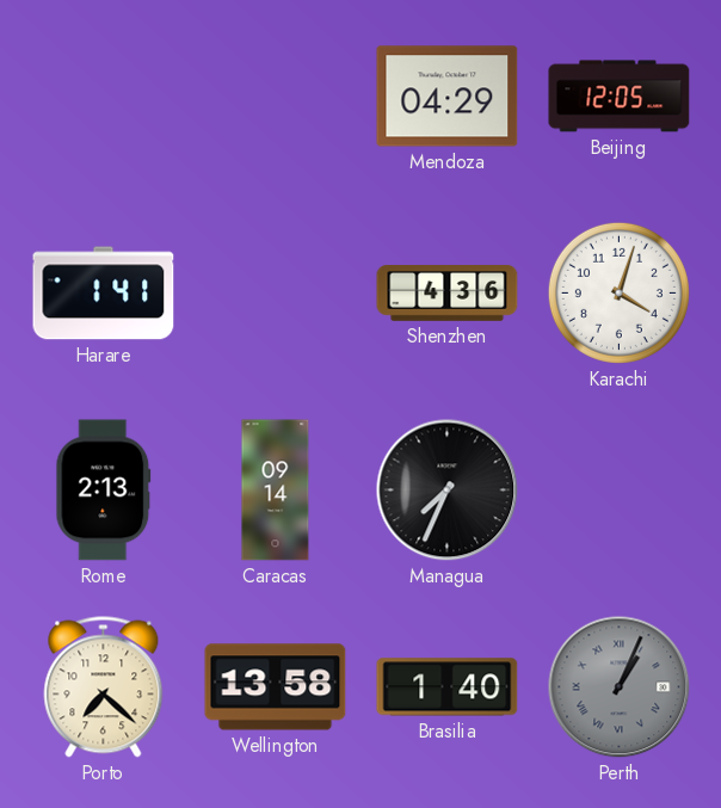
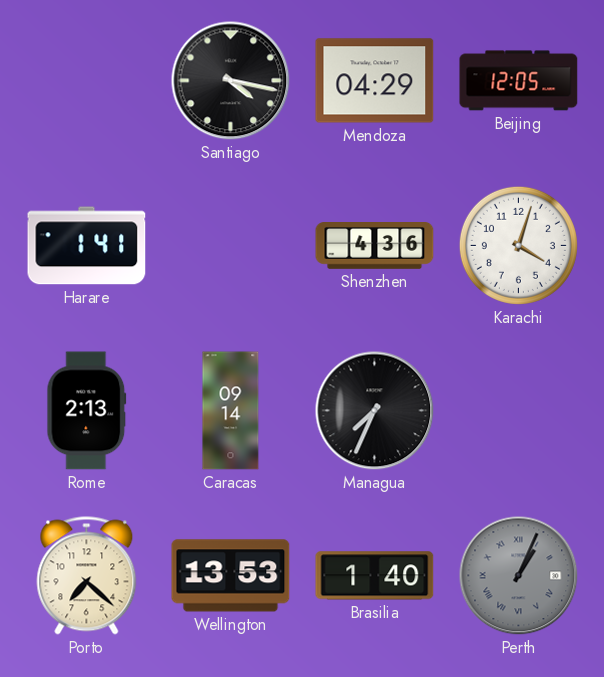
Santiago: none -> 4:17
Wellington: 13:58 -> 13:53
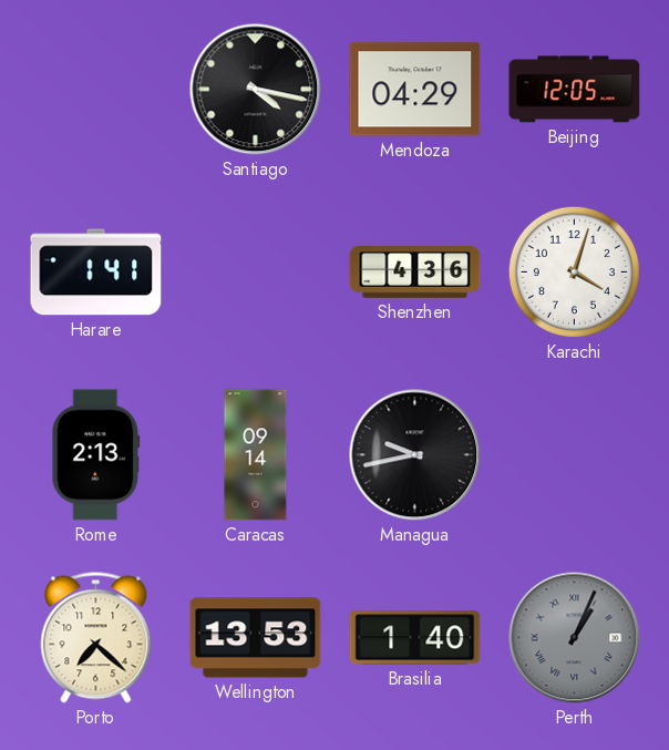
Managua: 7:34 -> 9:43
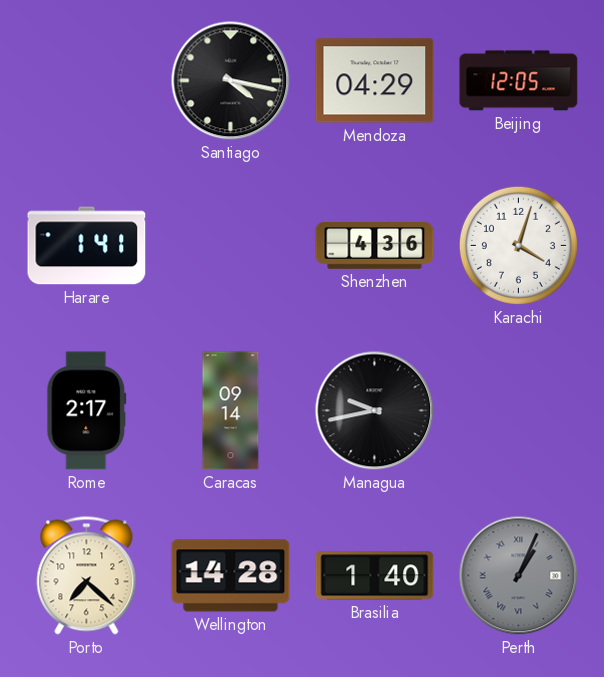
Rome: 2:13 -> 2:17
Wellington: 13:53 -> 14:28
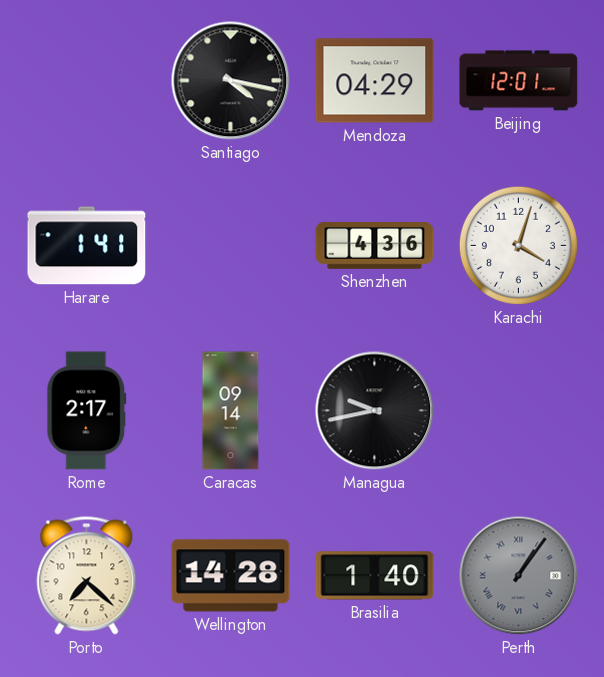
Beijing: 12:05 -> 12:01
Perth: 1:04 -> 1:06
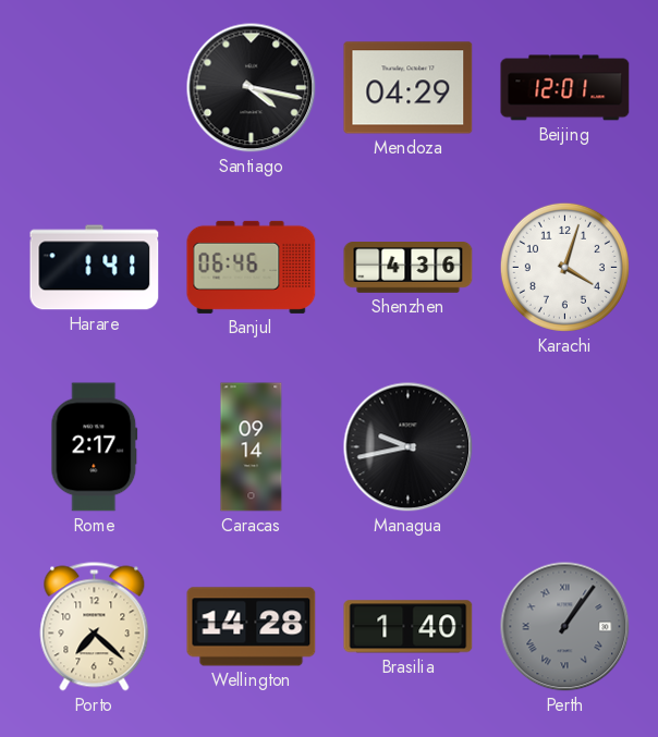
Banjul: none -> 06:46
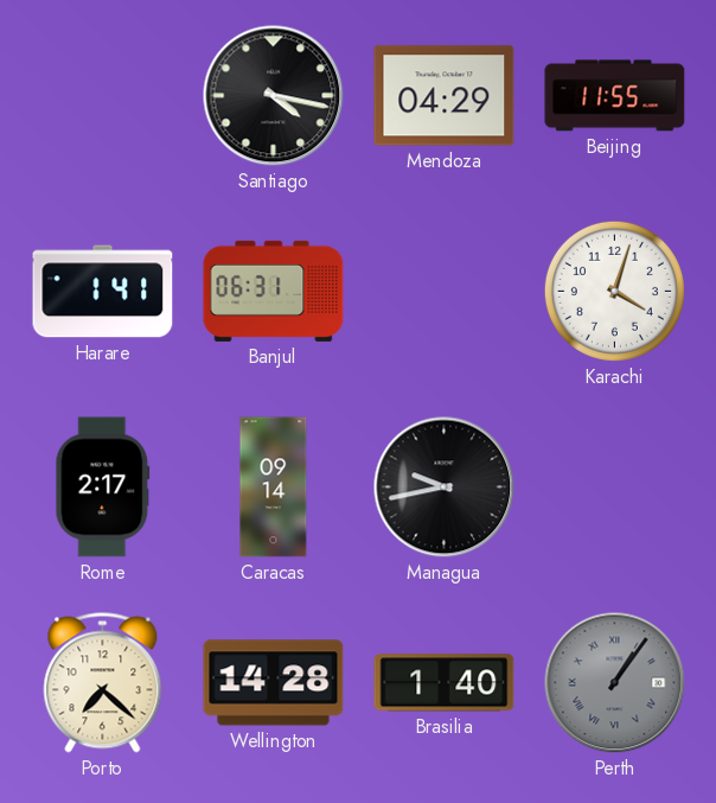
Beijing: 12:01 -> 11:55
Banjul: 06:46 -> 06:31
Shenzhen: 4:36 -> none
